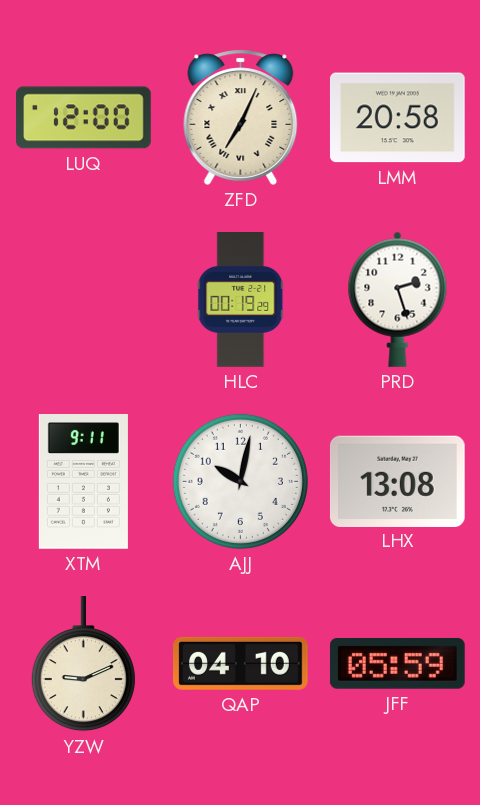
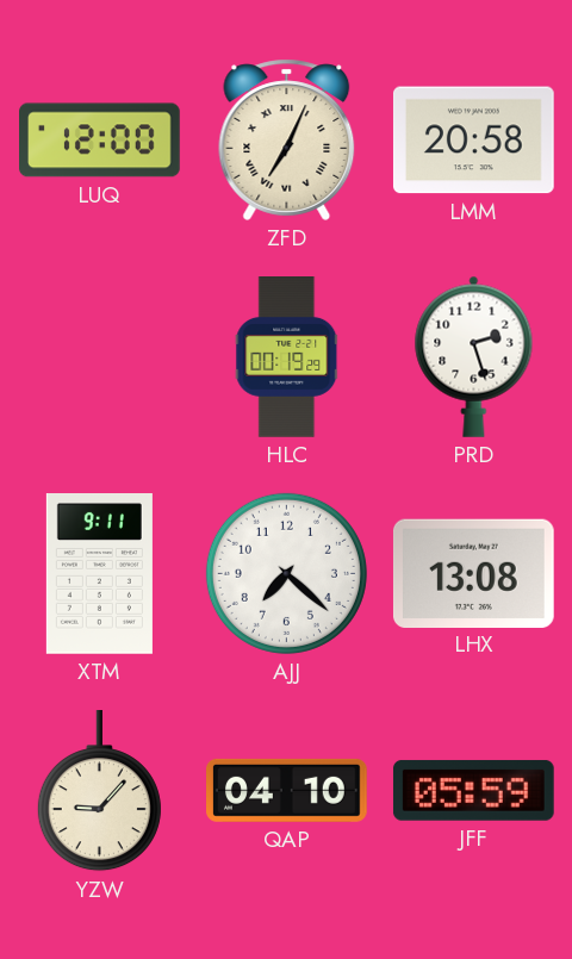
AJJ: 10:02 -> 7:22
YZW: 9:11 -> 9:07
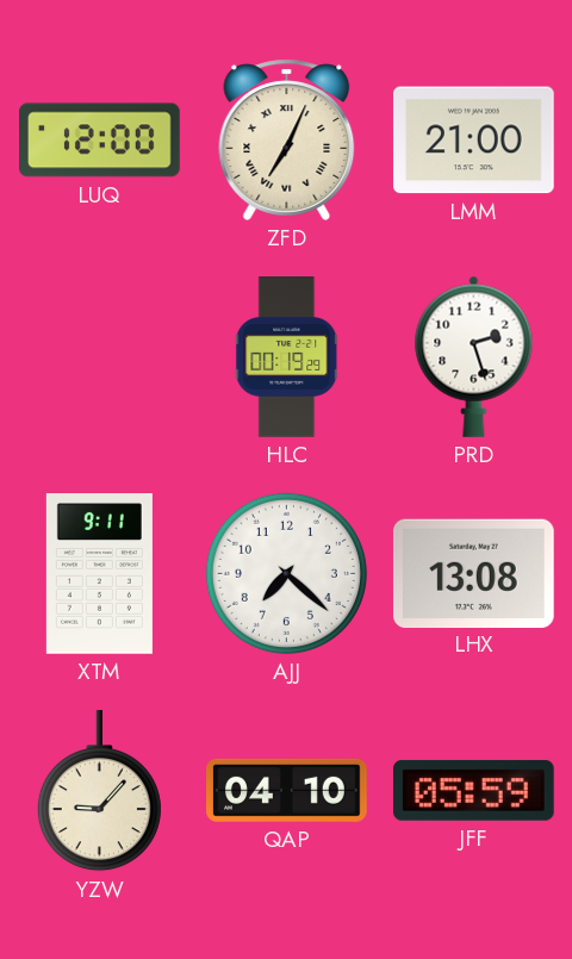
LMM: 20:58 -> 21:00
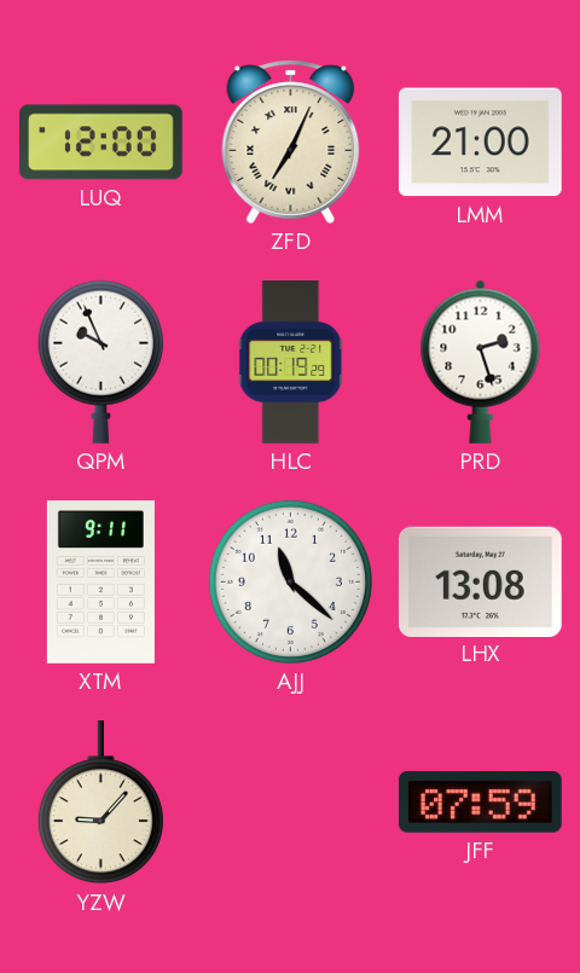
QPM: none -> 9:56
AJJ: 7:22 -> 11:22
QAP: 04:10 -> none
JFF: 05:59 -> 07:59
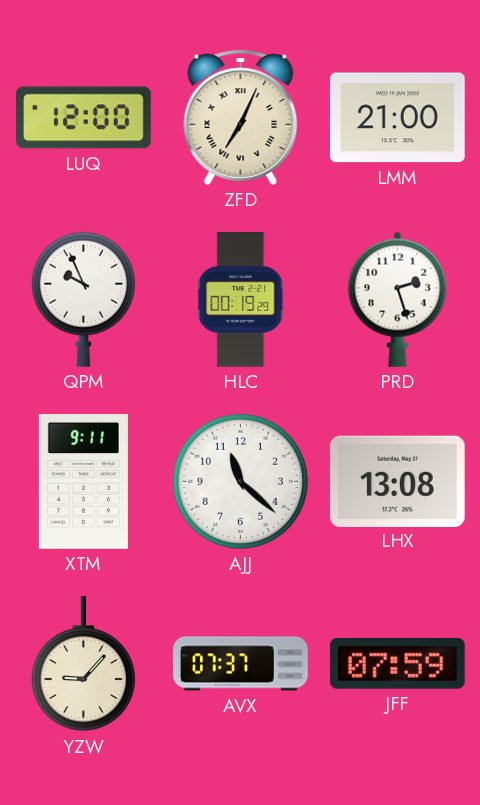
AVX: none -> 07:37
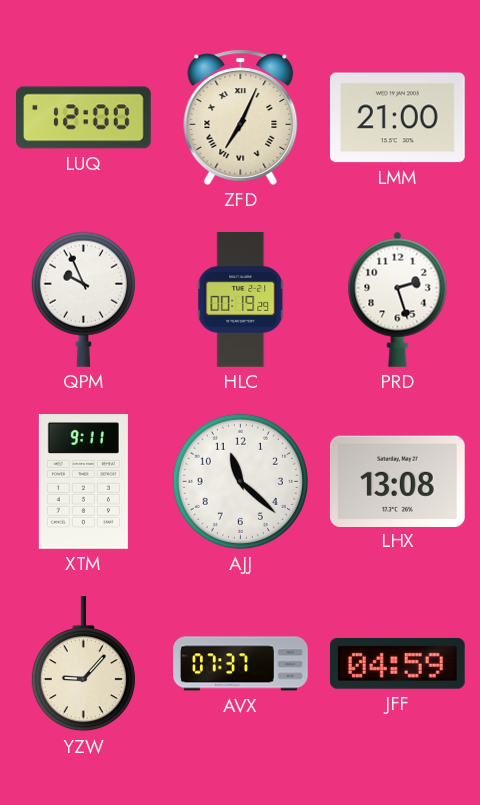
JFF: 07:59 -> 04:59
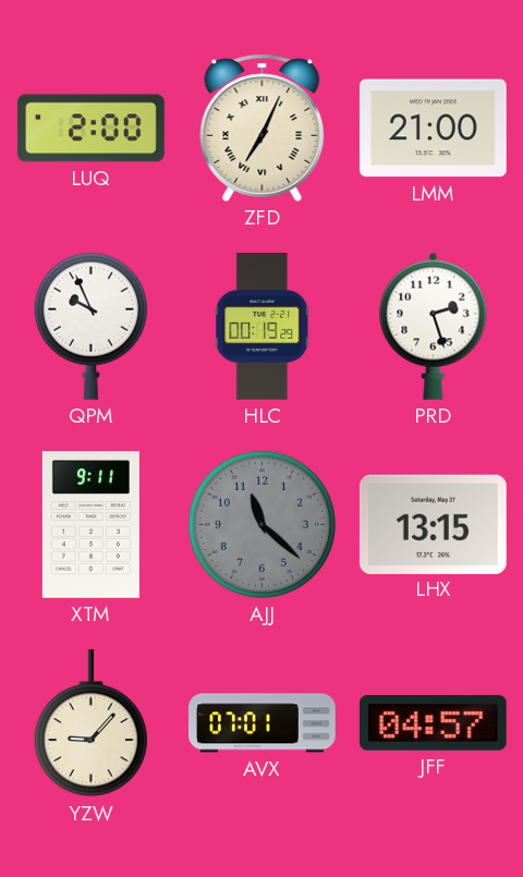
LUQ: 12:00 -> 2:00
AJJ dial: white -> grey
LHX: 13:08 -> 13:15
AVX: 07:37 -> 07:01
JFF: 04:59 -> 04:57
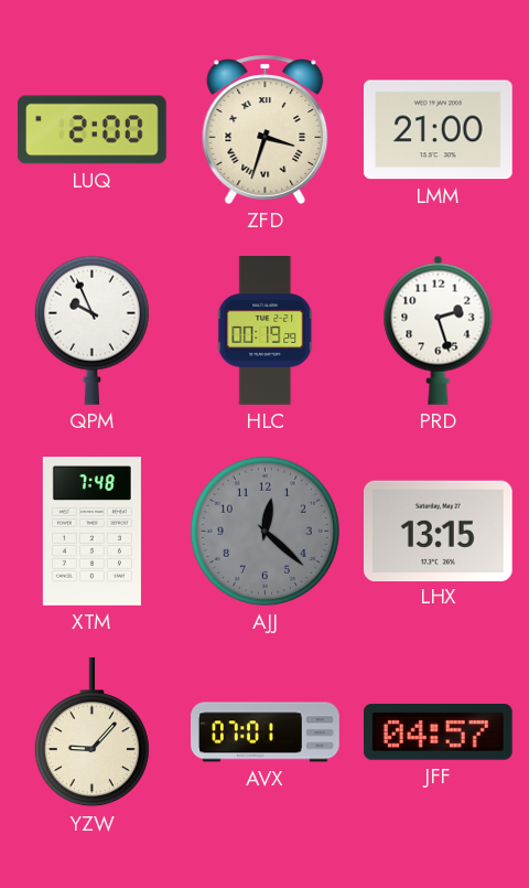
ZFD: 7:04 -> 3:33
XTM: 9:11 -> 7:48
AJJ: 11:22 -> 12:22
